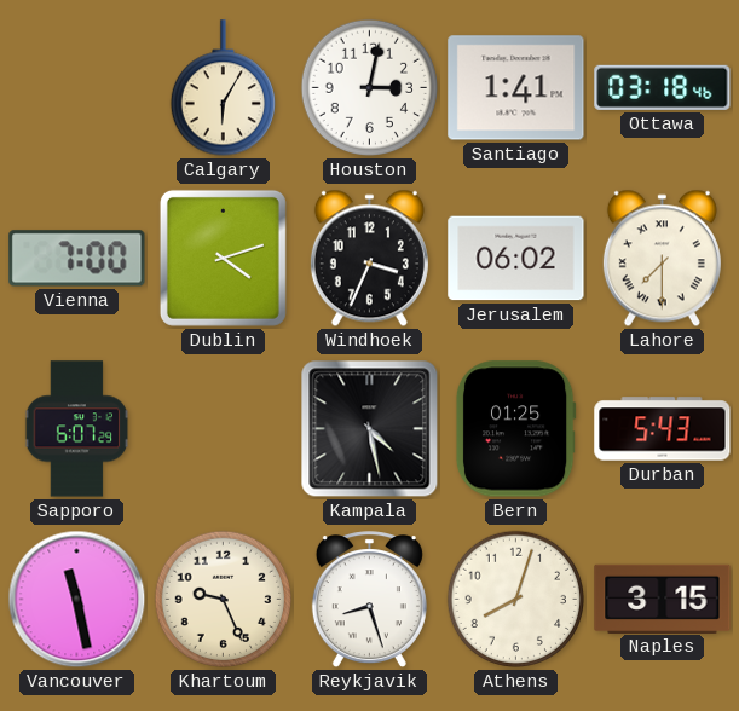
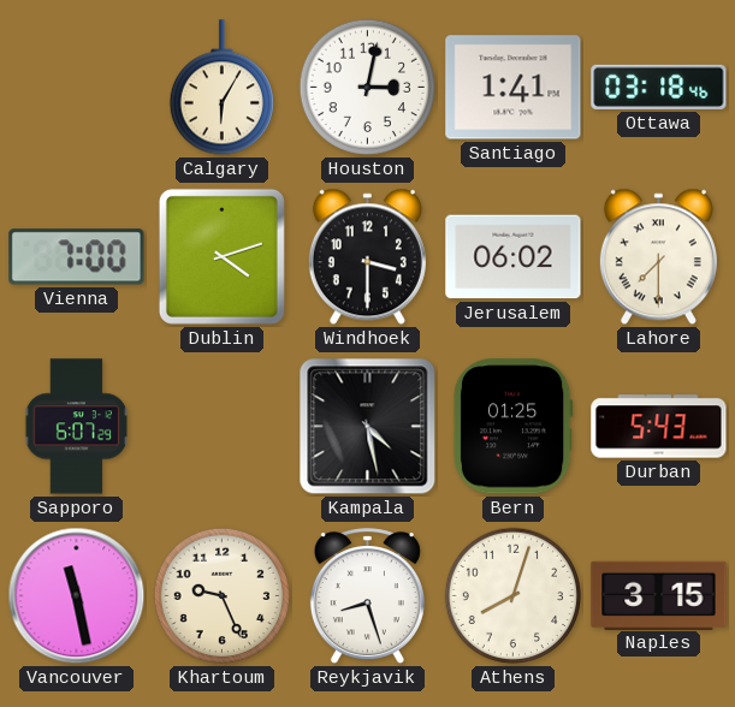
Windhoek: 3:34 -> 3:30
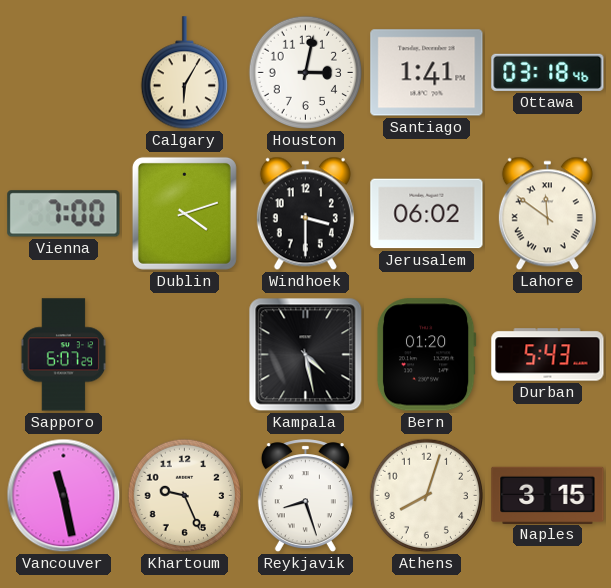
Lahore: 7:30 -> 11:51
Bern: 01:25 -> 01:20
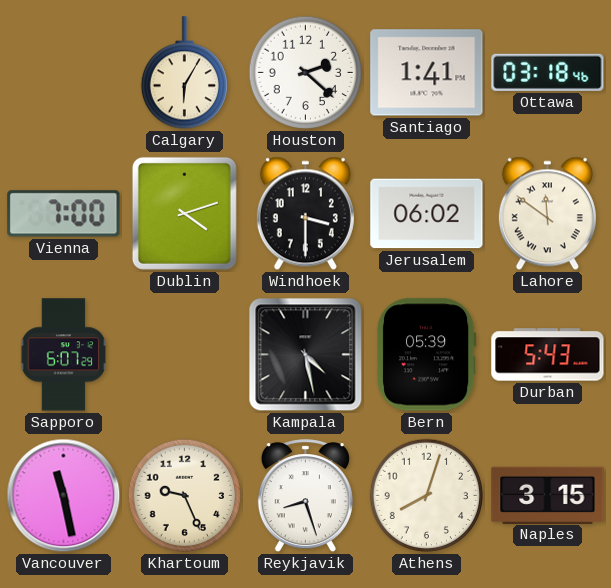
Houston: 3:02 -> 2:22
Bern: 01:20 -> 05:39
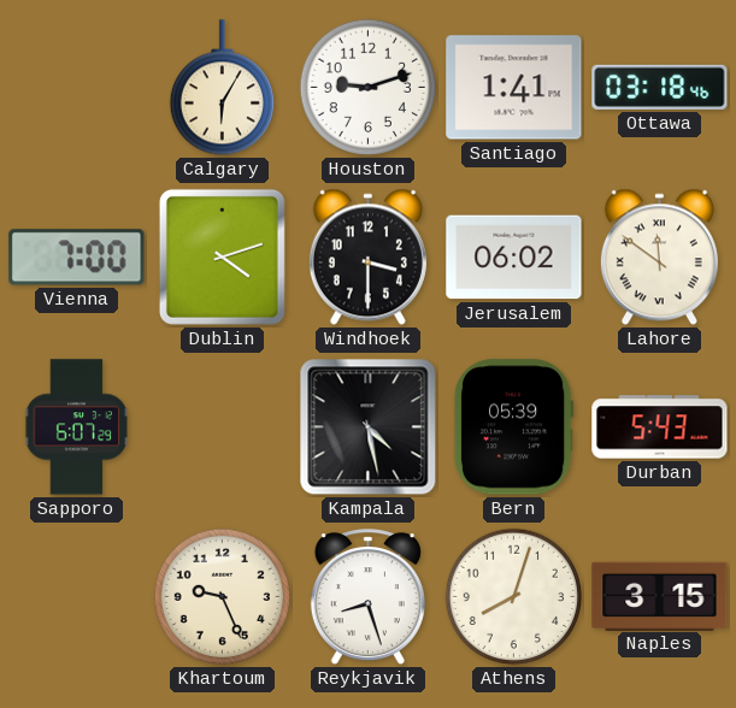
Houston: 2:22 -> 9:12
Vancouver: 11:28 -> none
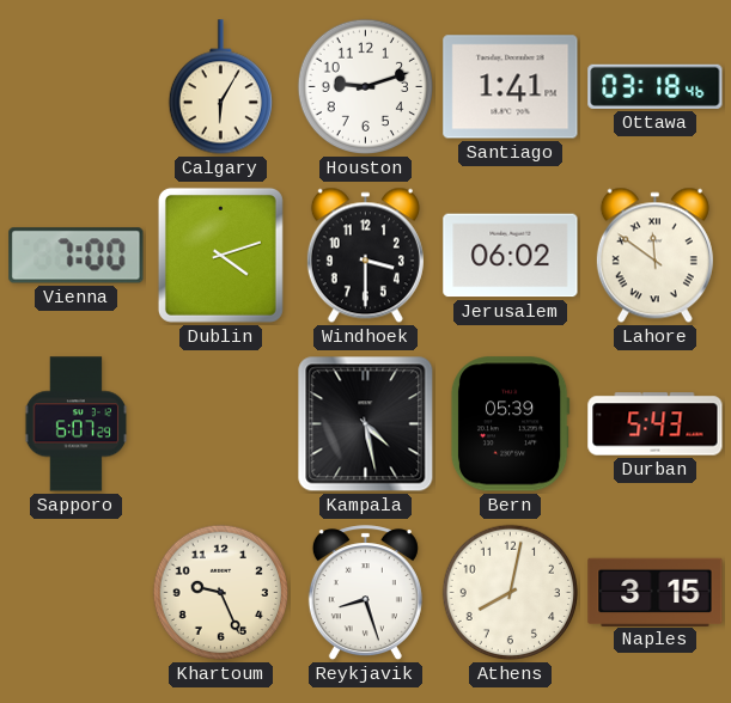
Athens: 8:03 -> 8:02
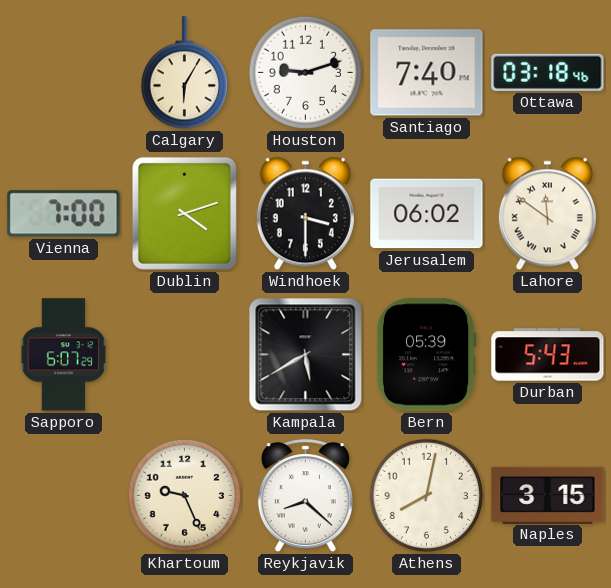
Santiago: 1:41 -> 7:40
Kampala: 4:28 -> 5:40
Reykjavik: 8:27 -> 8:22
